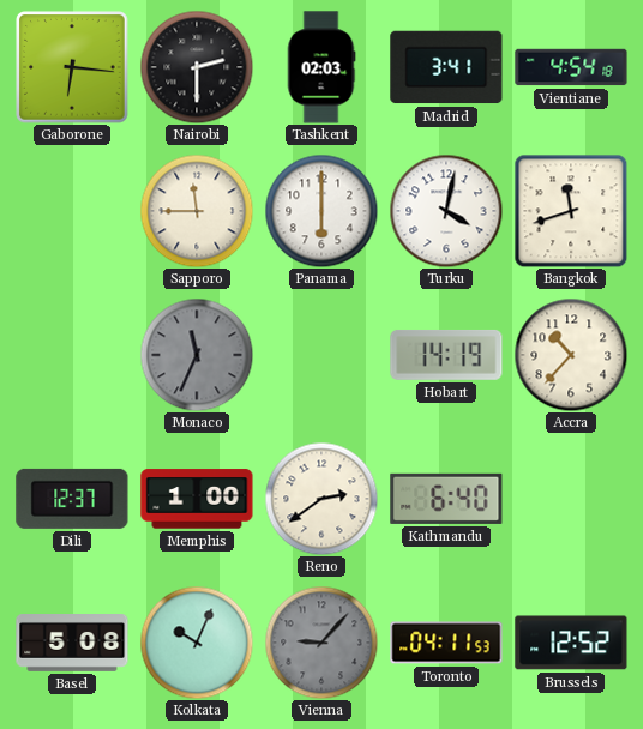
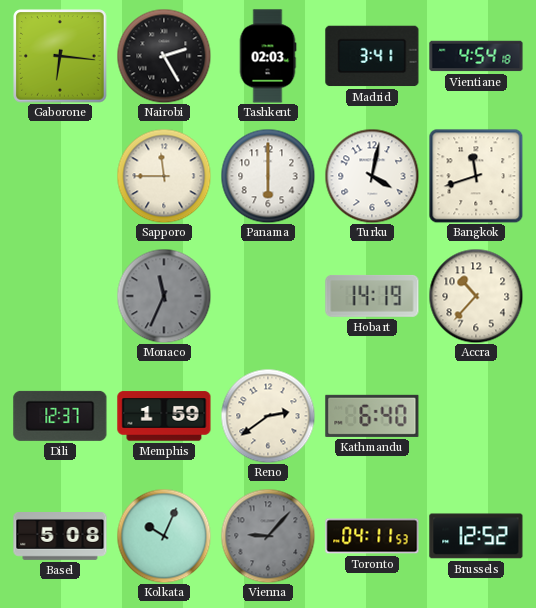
Nairobi: 2:30 -> 2:25
Memphis: 1:00 -> 1:59
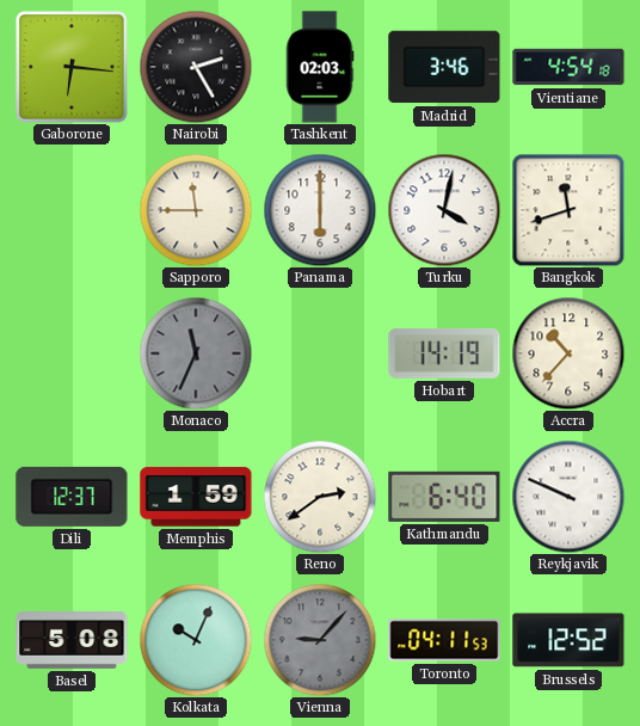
Madrid: 3:41 -> 3:46
Reykjavik: none -> 9:49
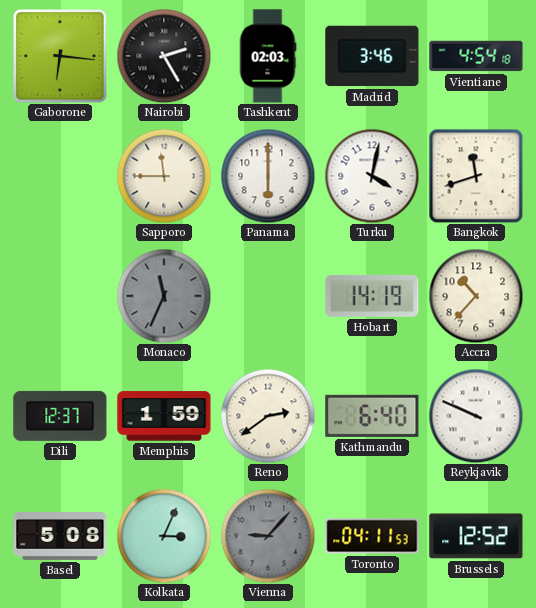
Kolkata: 10:04 -> 3:04
